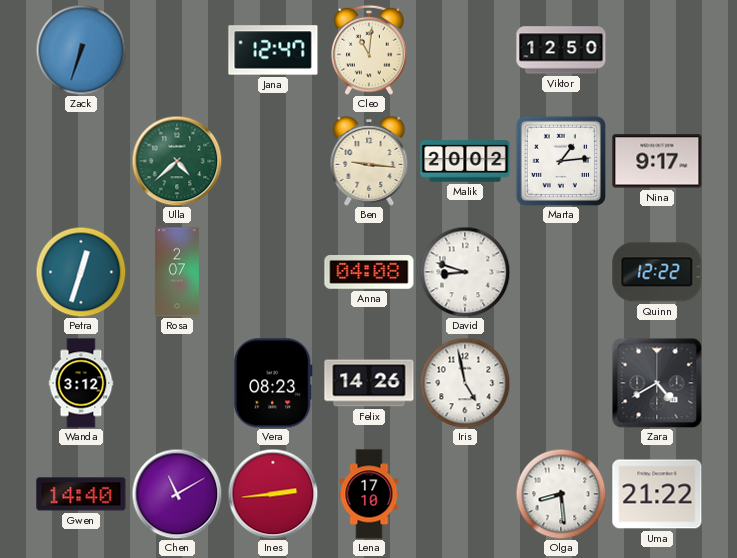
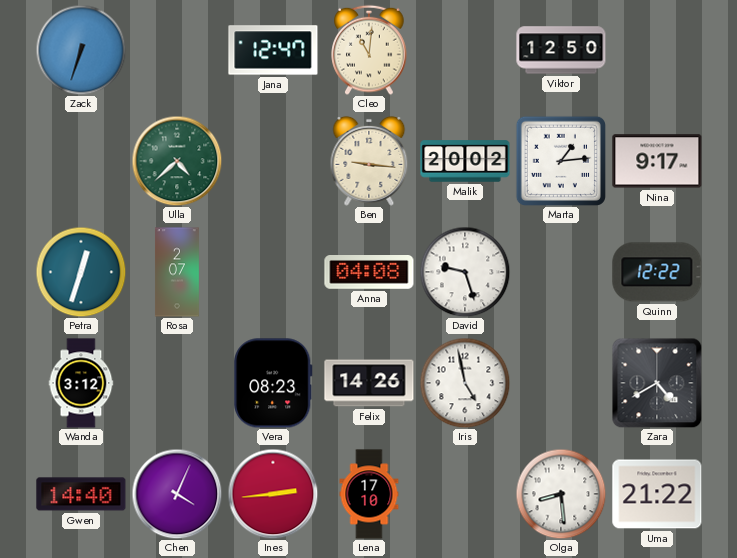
David: 8:48 -> 9:27
Chen: 11:10 -> 4:04
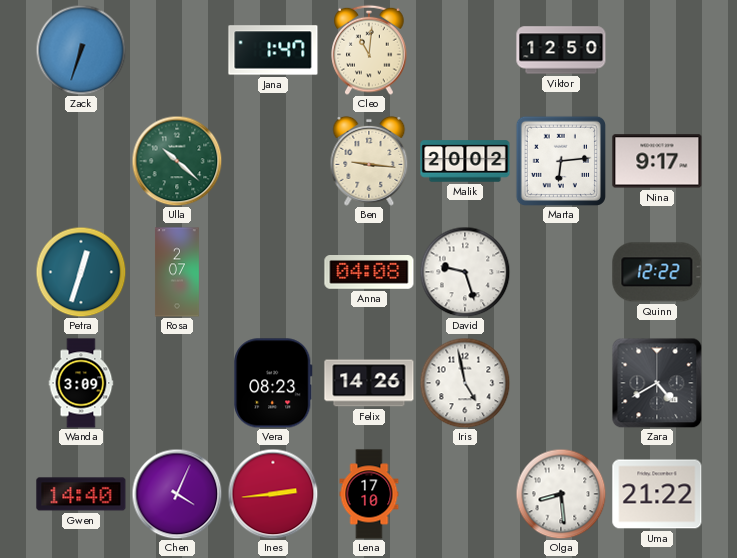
Jana: 12:47 -> 1:47
Ulla: 4:38 -> 10:22
Marta: 1:14 -> 6:14
Wanda: 3:12 -> 3:09
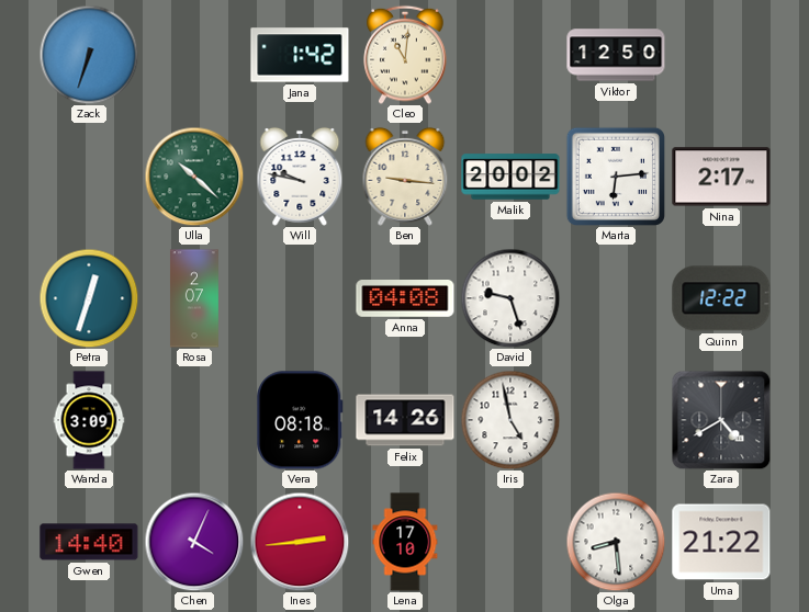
Jana: 1:47 -> 1:42
Will: none -> 9:47
Nina: 9:17 -> 2:17
Vera: 08:23 -> 08:18
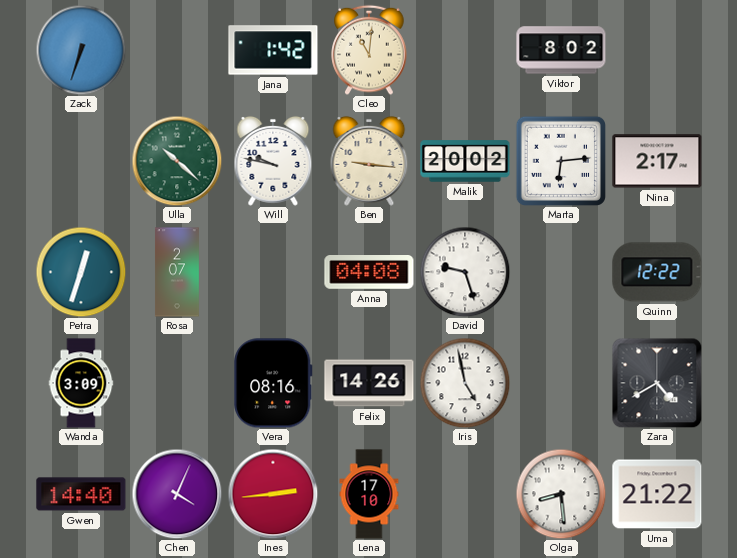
Viktor: 12:50 -> 8:02
Vera: 08:18 -> 08:16
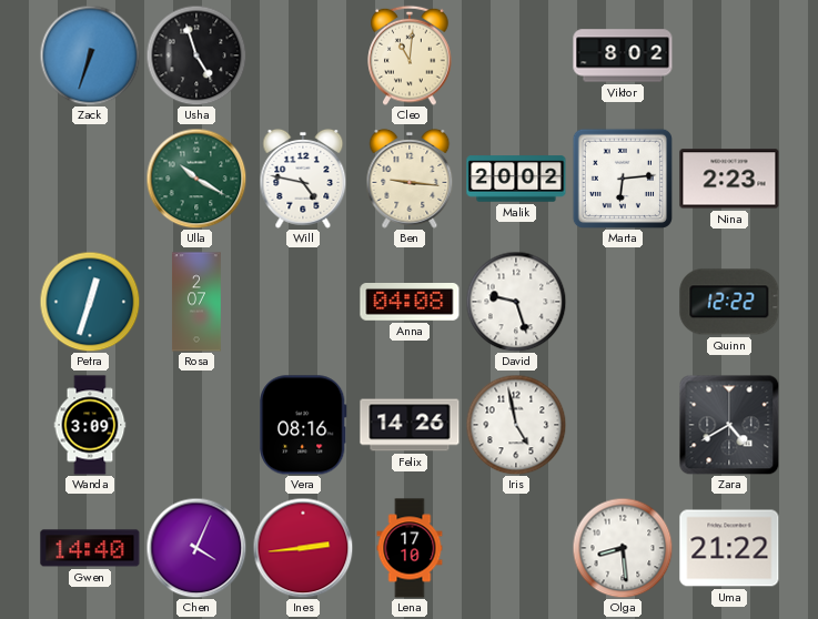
Usha: none -> 4:57
Jana: 1:42 -> none
Ulla: 10:22 -> 10:20
Will: 9:47 -> 4:47
Nina: 2:17 -> 2:23
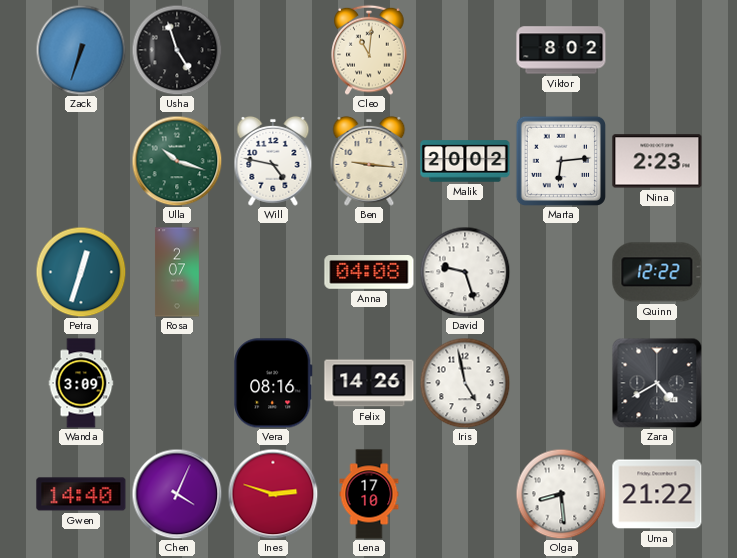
Ulla: 10:20 -> 10:18
Ines: 2:44 -> 2:48
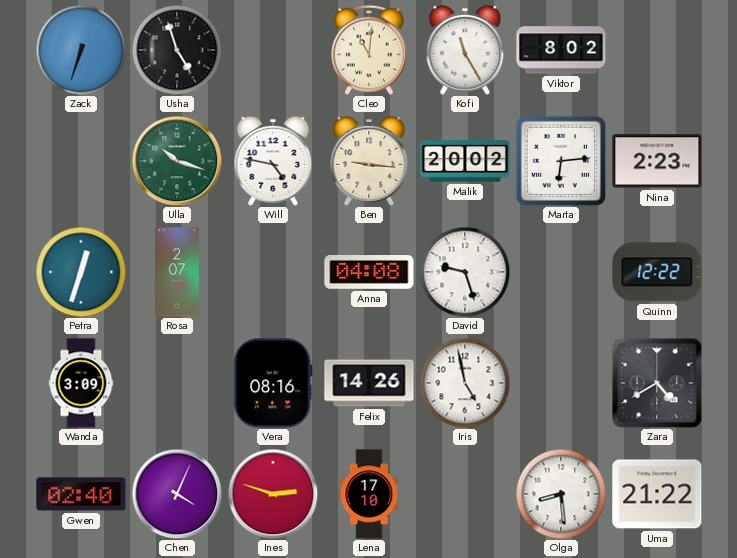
Kofi: none -> 11:25
Gwen: 14:40 -> 02:40
